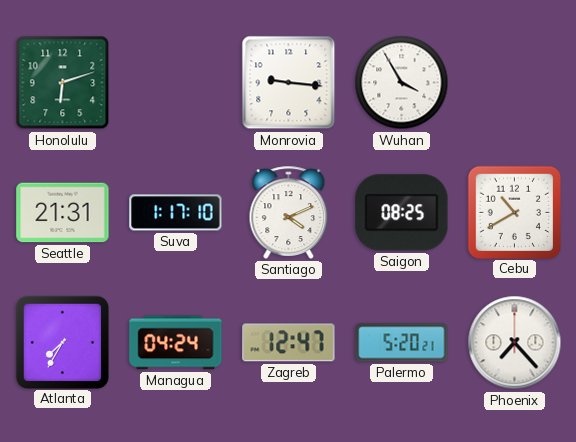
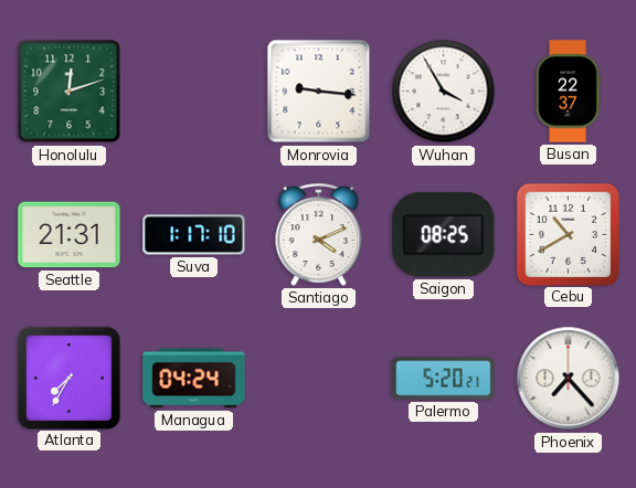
Honolulu: 6:12 -> 12:12
Busan: none -> 22:37
Zagreb: 12:47 -> none
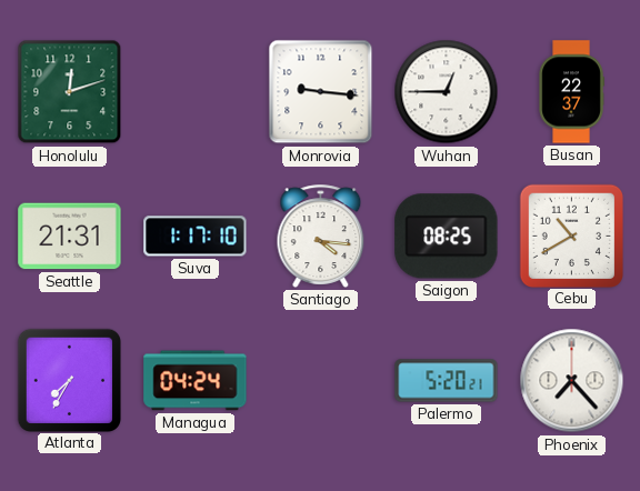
Wuhan: 3:55 -> 12:45
Santiago: 4:11 -> 4:16
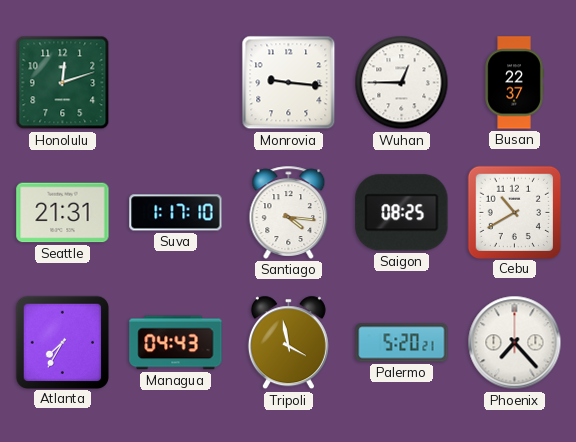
Managua: 04:24 -> 04:43
Tripoli: none -> 3:58
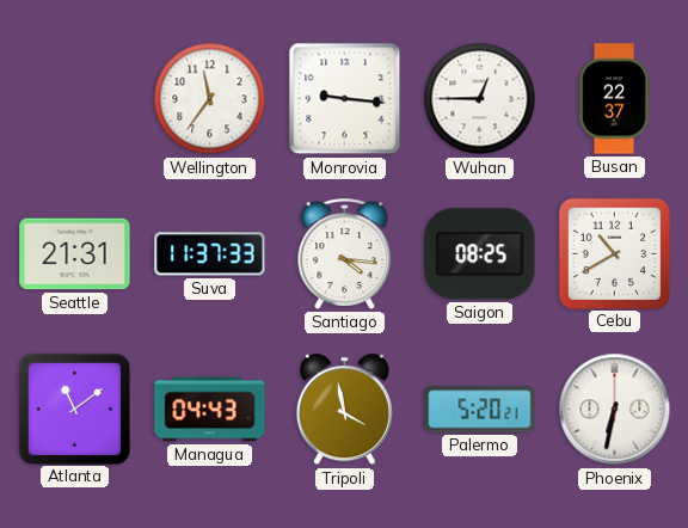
Honolulu: 12:12 -> none
Wellington: none -> 11:36
Suva: 1:17 -> 11:37
Atlanta: 7:35 -> 11:09
Phoenix: 7:23 -> 6:32
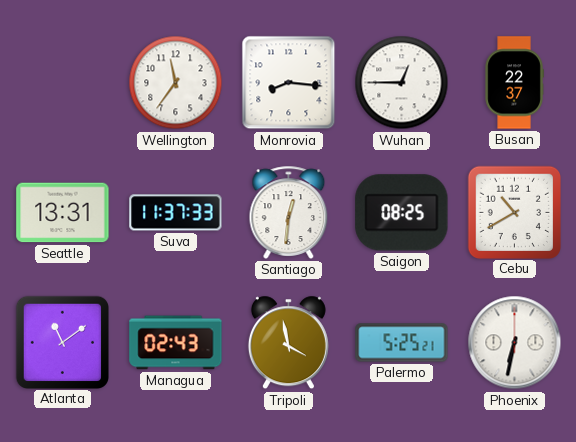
Monrovia: 9:16 -> 8:16
Seattle: 21:31 -> 13:31
Santiago: 4:16 -> 12:31
Managua: 04:43 -> 02:43
Palermo: 5:20 -> 5:25
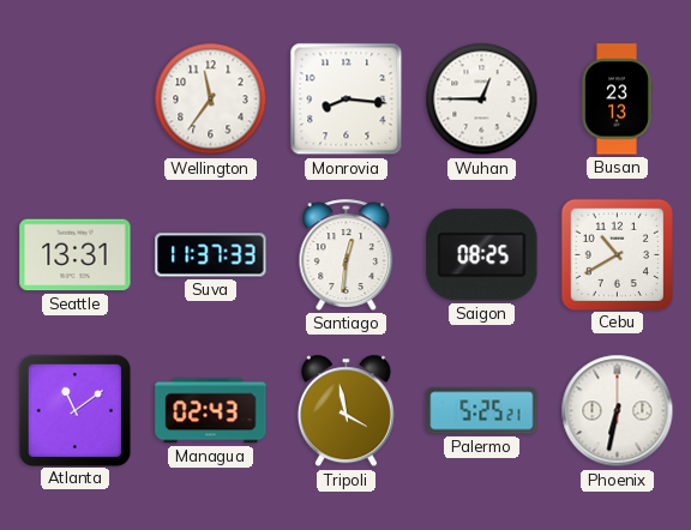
Busan: 22:37 -> 23:13
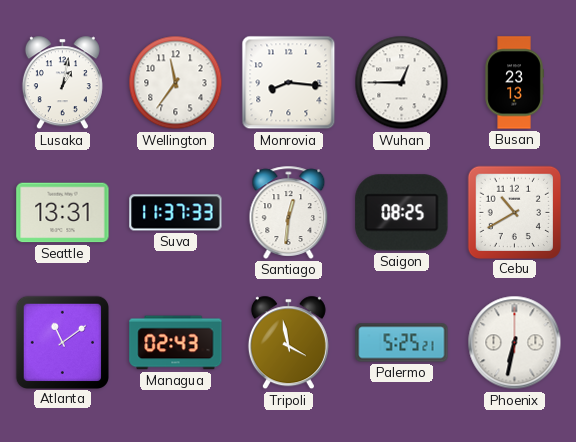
Lusaka: none -> 1:02
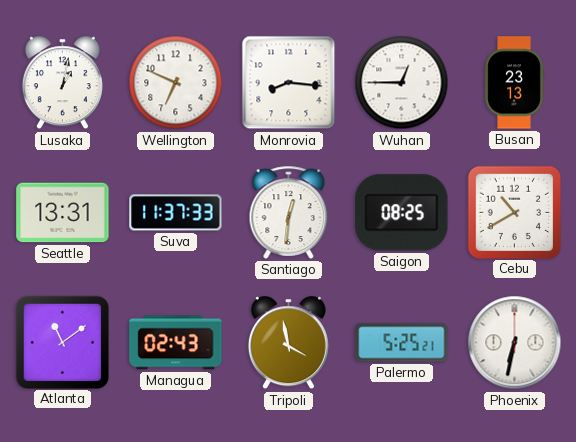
Wellington: 11:36 -> 6:49
